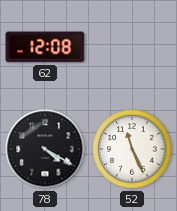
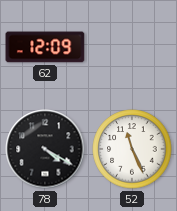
62: 12:08 -> 12:09
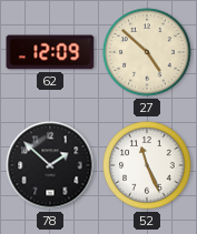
27: none -> 4:52
78: 4:20 -> 1:52
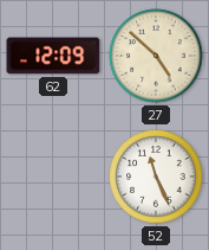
78: 1:52 -> none
